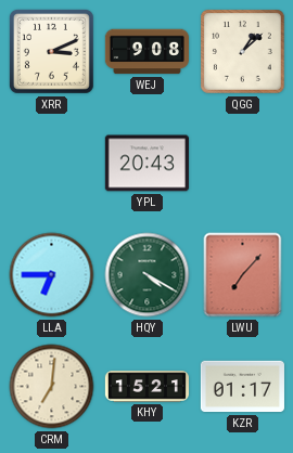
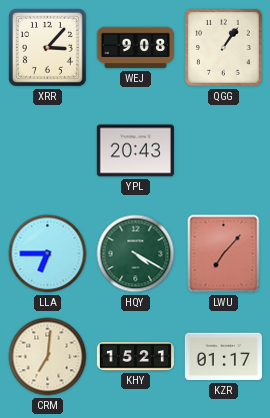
XRR: 3:11 -> 3:07
QGG: 1:08 -> 1:06
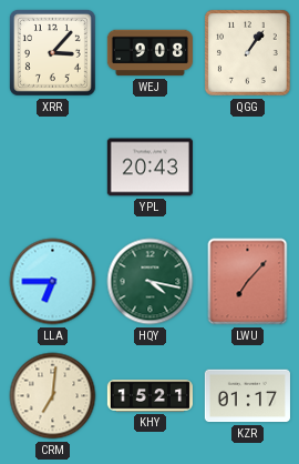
HQY: 4:20 -> 4:17
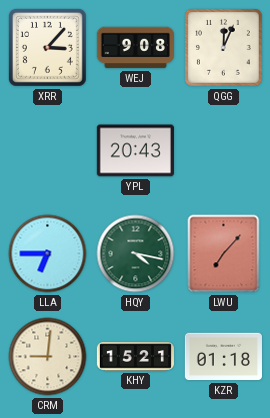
QGG: 1:06 -> 12:04
CRM: 7:01 -> 9:01
KZR: 01:17 -> 01:18
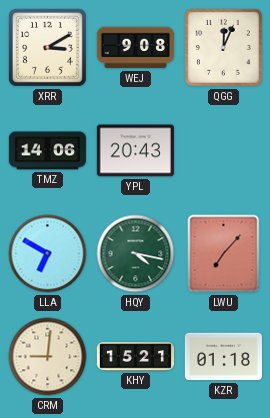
XRR: 3:07 -> 3:10
TMZ: none -> 14:06
LLA: 6:45 -> 6:50
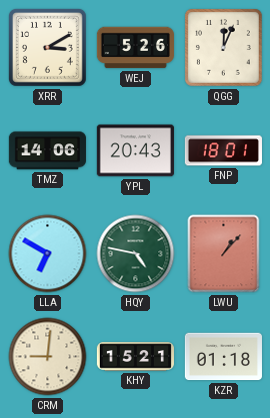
WEJ: 9:08 -> 5:26
FNP: none -> 18:01
HQY: 4:17 -> 4:47
LWU: 7:07 -> 1:07
